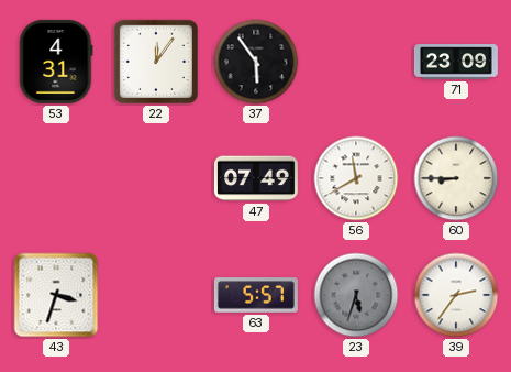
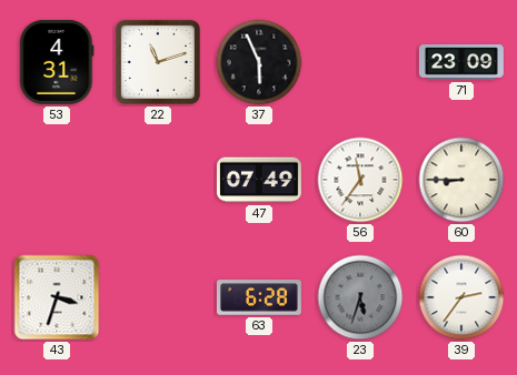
22: 12:06 -> 11:12
37: 5:54 -> 5:56
56: 11:40 -> 11:36
63: 5:57 -> 6:28
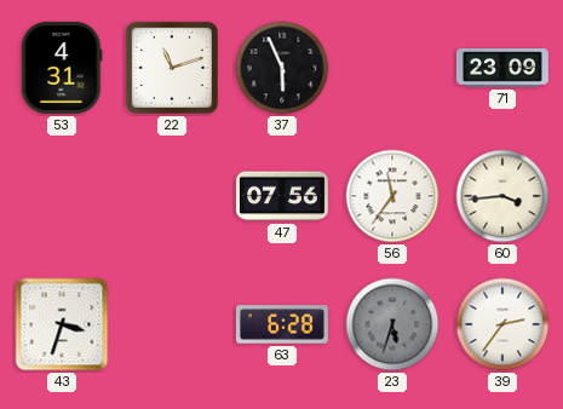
47: 07:49 -> 07:56
60: 8:45 -> 3:44
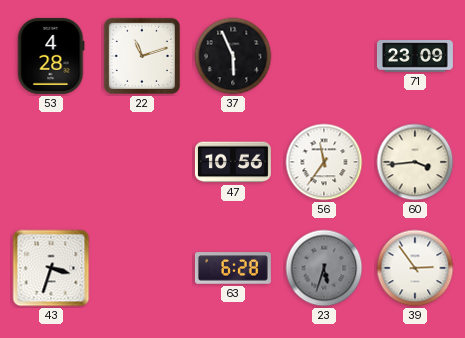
53: 4:31 -> 4:28
47: 07:56 -> 10:56
39: 2:36 -> 2:54
